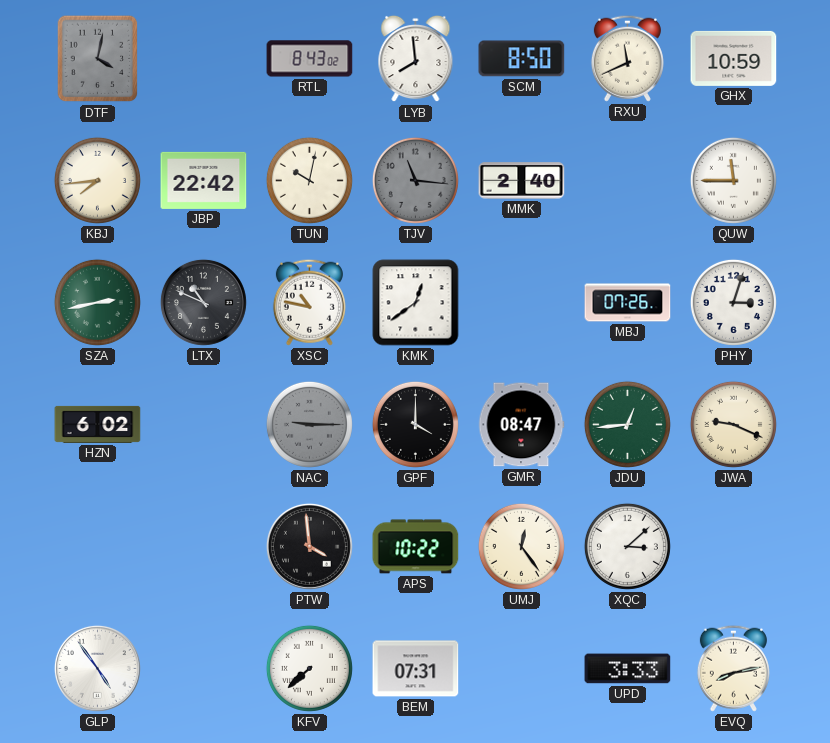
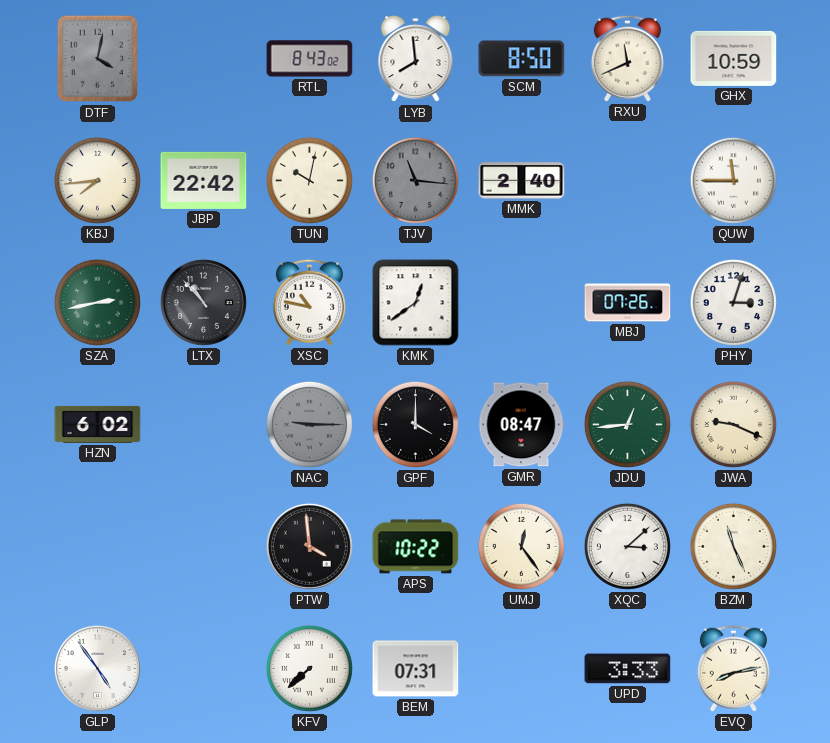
LTX: 10:49 -> 10:53
BZM: none -> 11:26
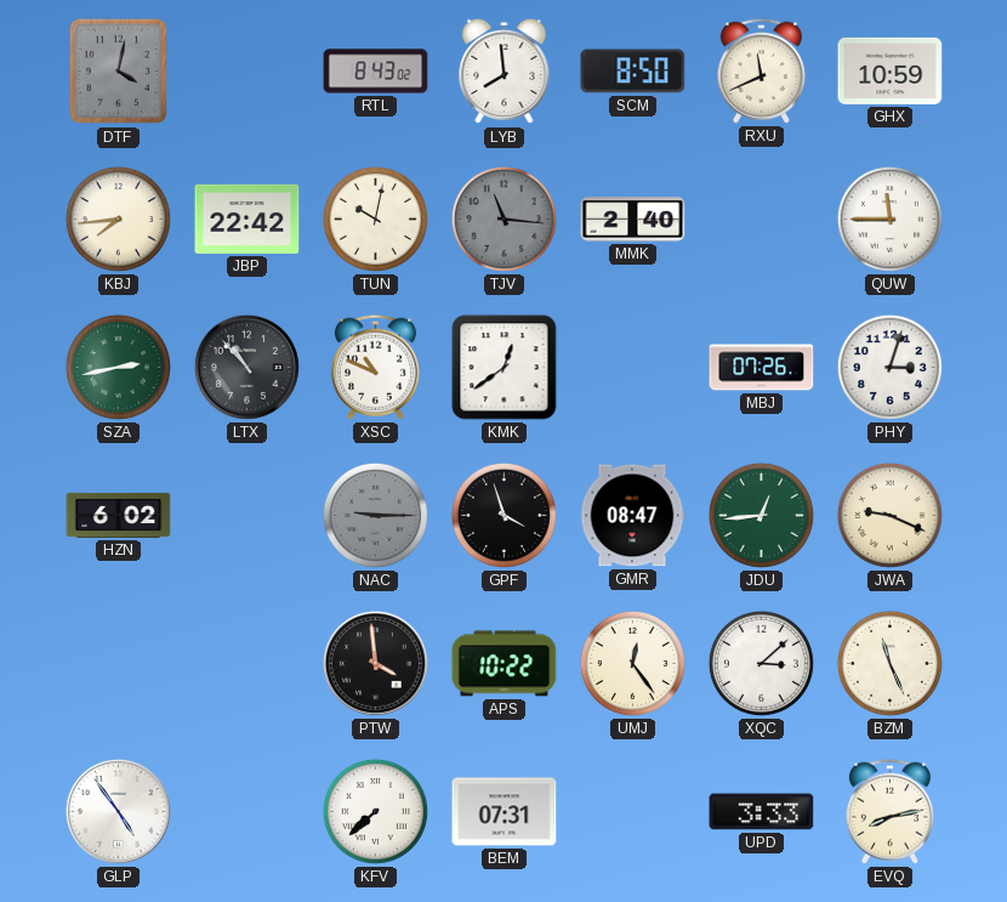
XSC: 10:47 -> 10:49
GPF: 4:00 -> 3:57
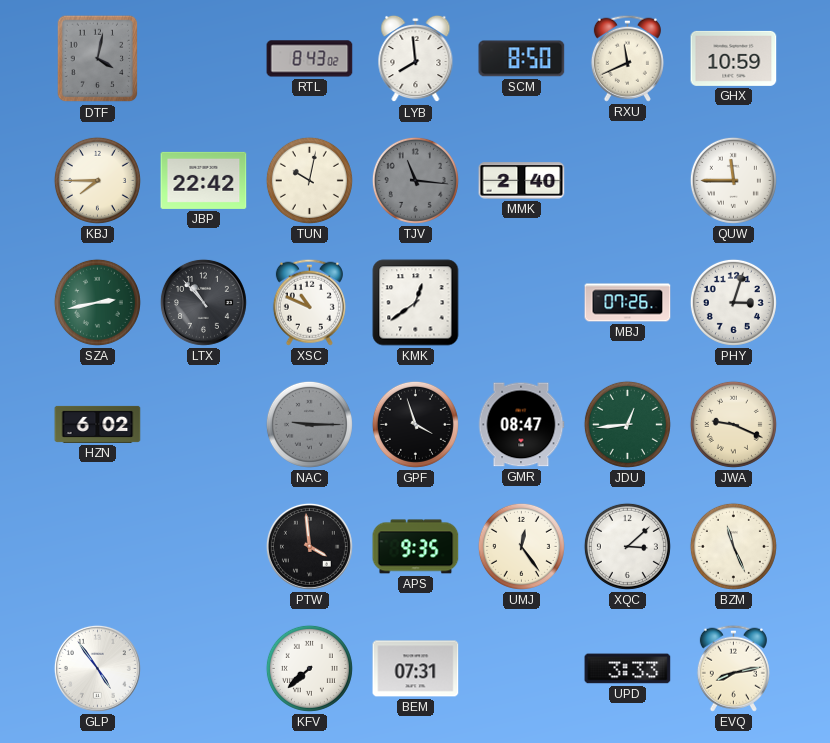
KBJ: 7:44 -> 7:45
APS: 10:22 -> 9:35
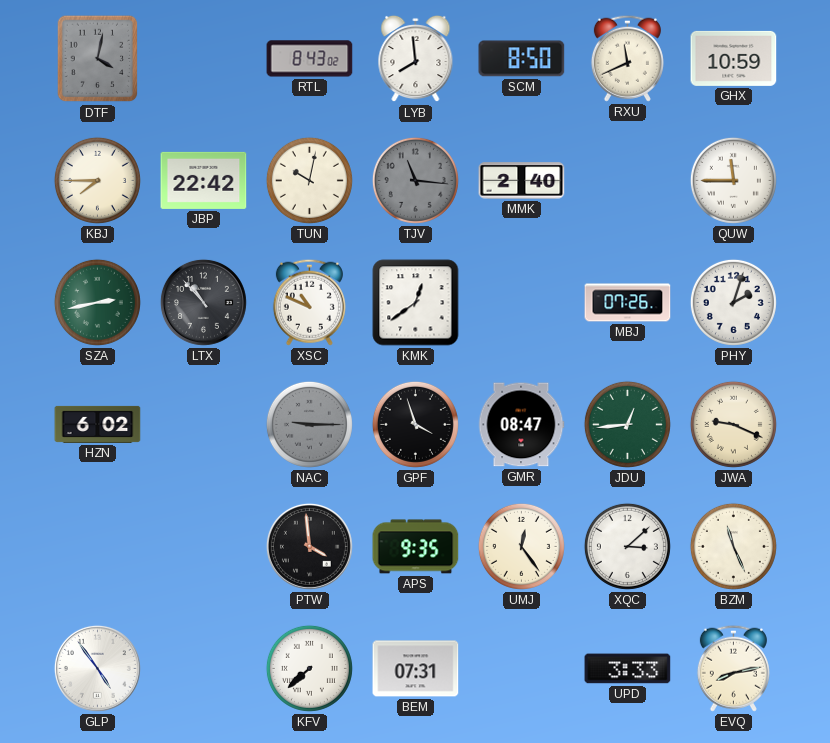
PHY: 3:03 -> 2:03
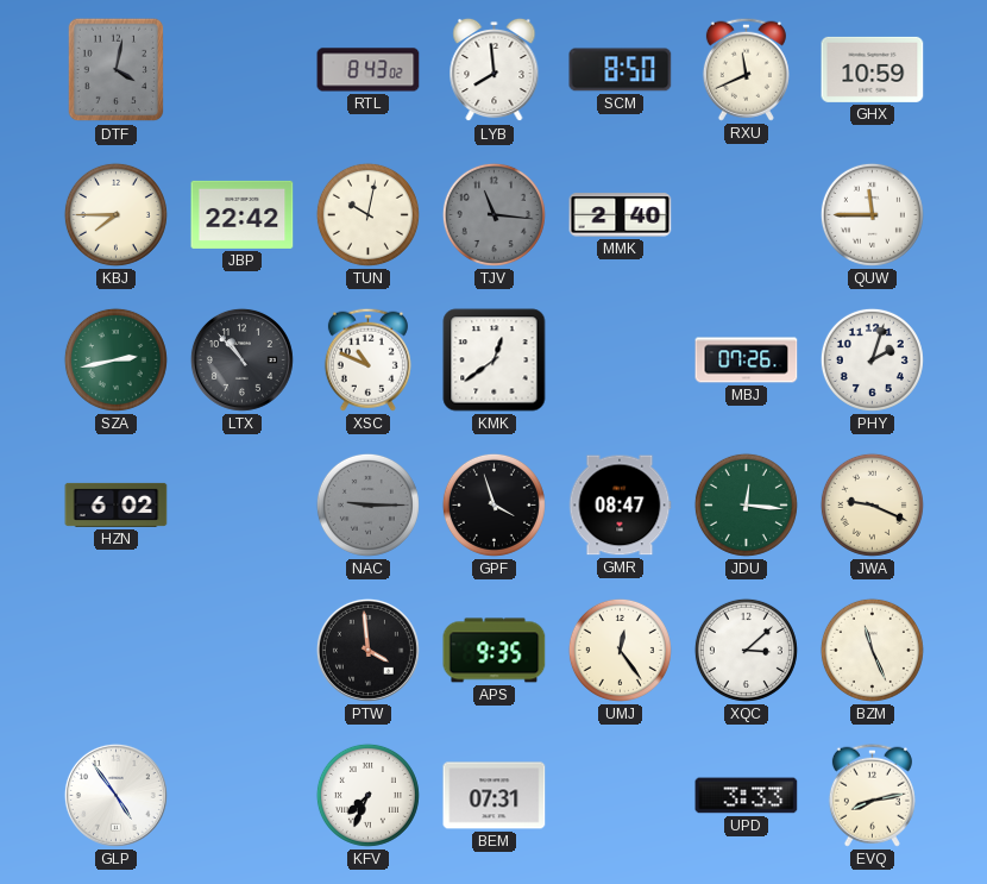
JDU: 12:44 -> 12:16
KFV: 7:38 -> 7:34
